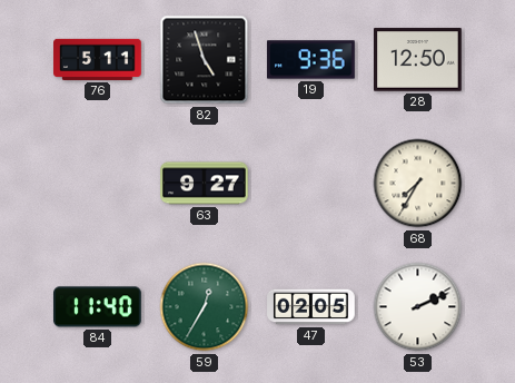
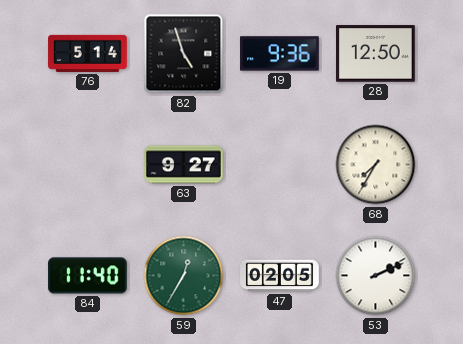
76: 5:11 -> 5:14
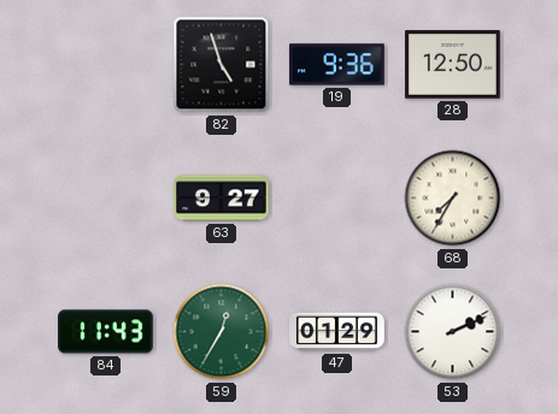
76: 5:14 -> none
84: 11:40 -> 11:43
47: 02:05 -> 01:29
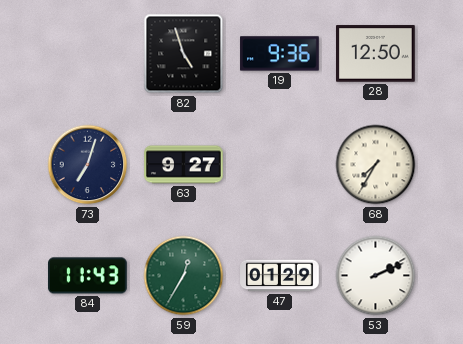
73: none -> 7:03
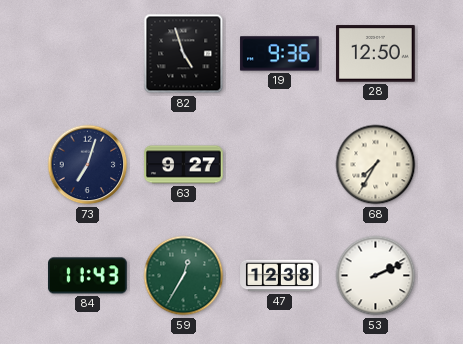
47: 01:29 -> 12:38
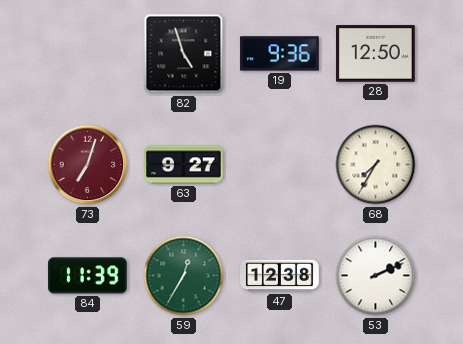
73 dial: navy -> burgundy
84: 11:43 -> 11:39
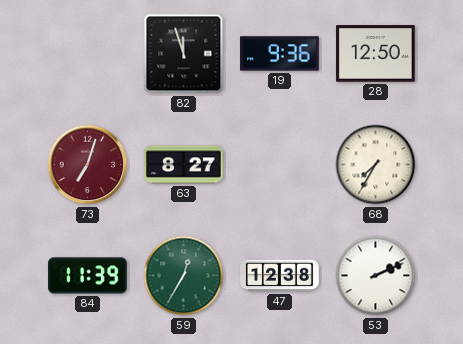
82: 4:57 -> 11:57
63: 9:27 -> 8:27
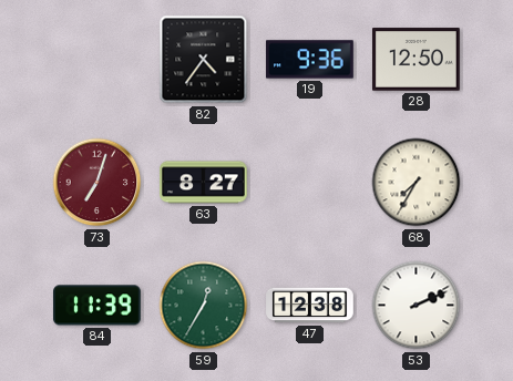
82: 11:57 -> 4:36
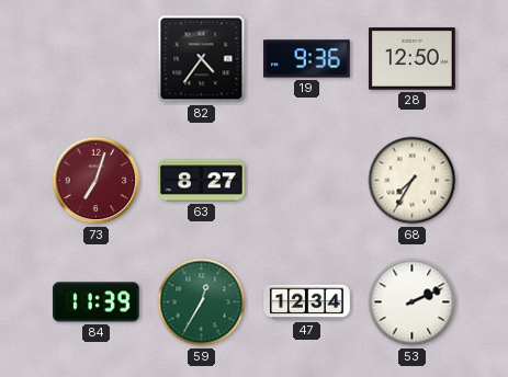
47: 12:38 -> 12:34
